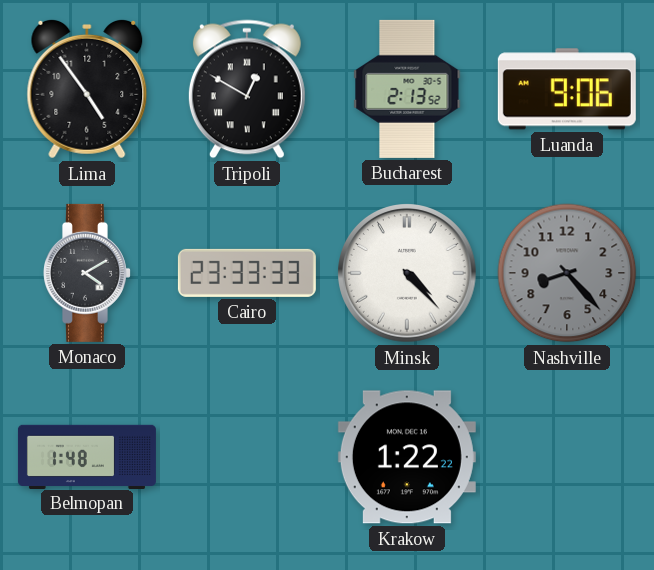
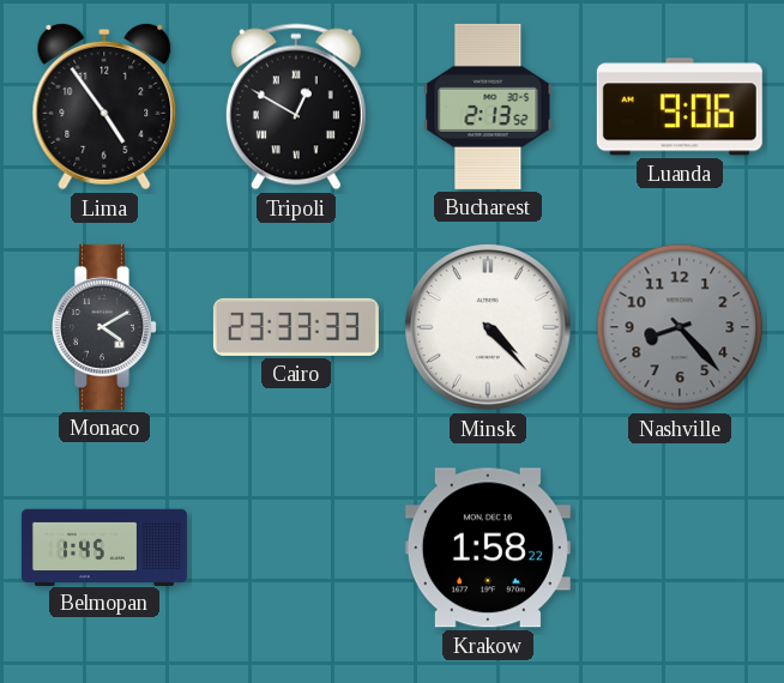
Belmopan: 1:48 -> 1:45
Krakow: 1:22 -> 1:58
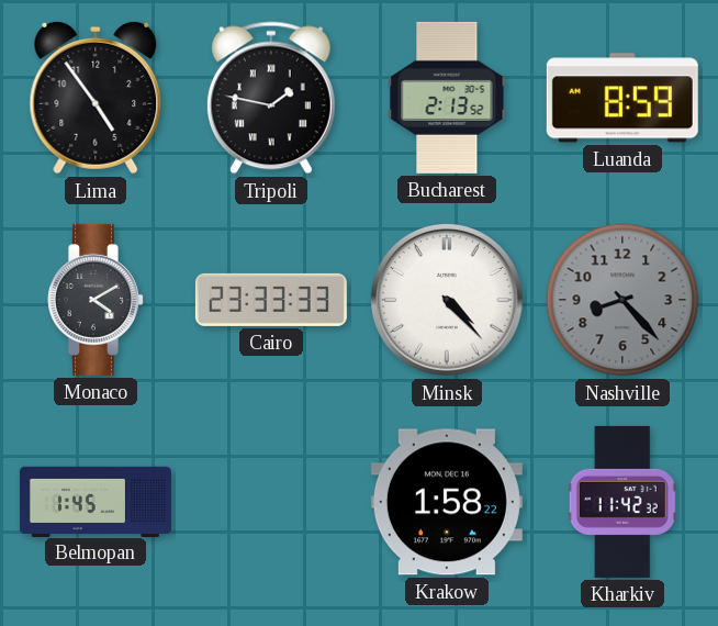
Tripoli: 12:50 -> 1:47
Luanda: 9:06 -> 8:59
Kharkiv: none -> 11:42
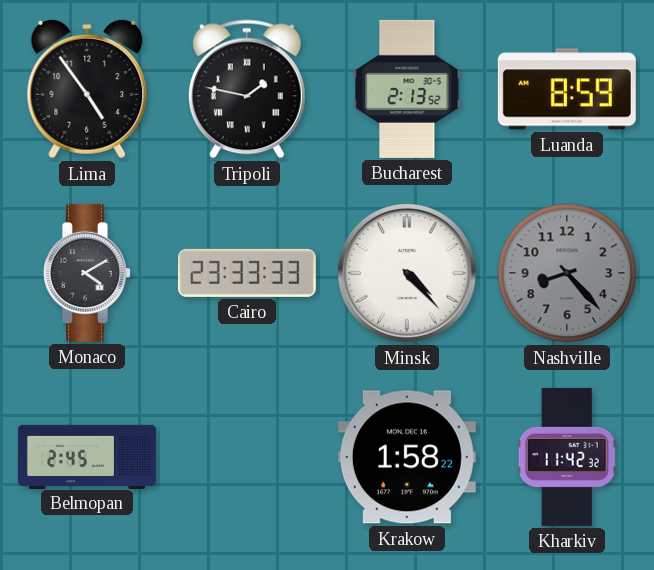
Belmopan: 1:45 -> 2:45
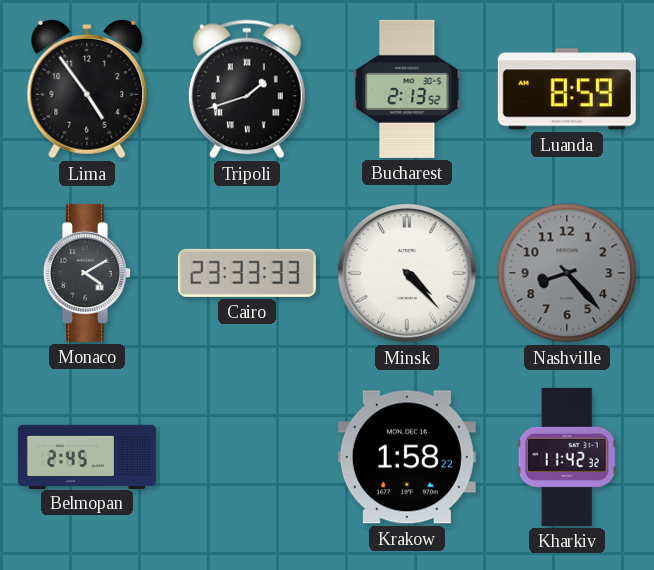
Tripoli: 1:47 -> 1:42
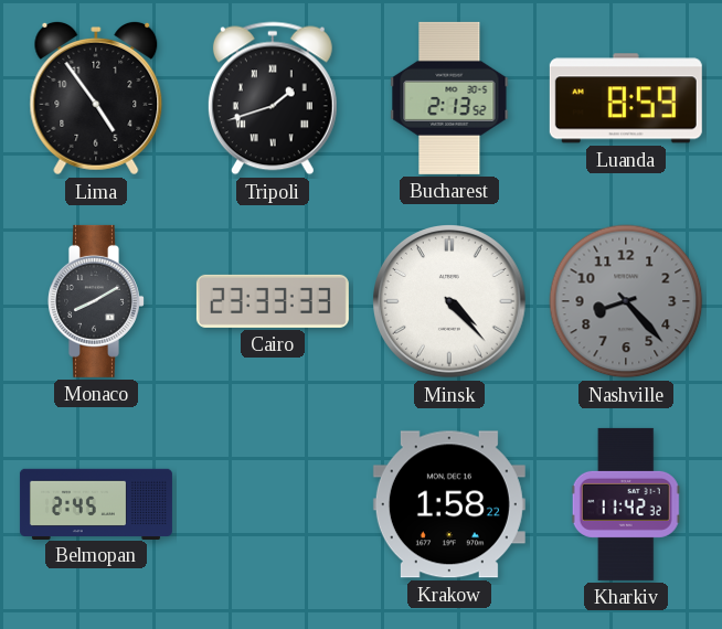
Monaco: 4:10 -> 8:10
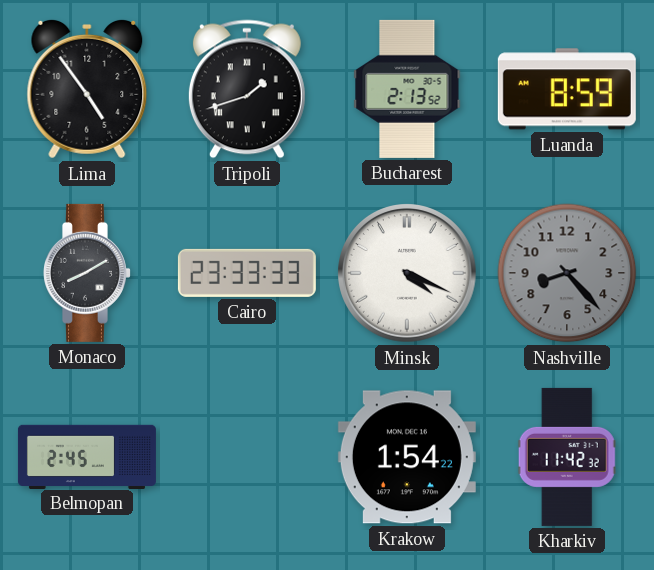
Minsk: 4:23 -> 4:19
Krakow: 1:58 -> 1:54
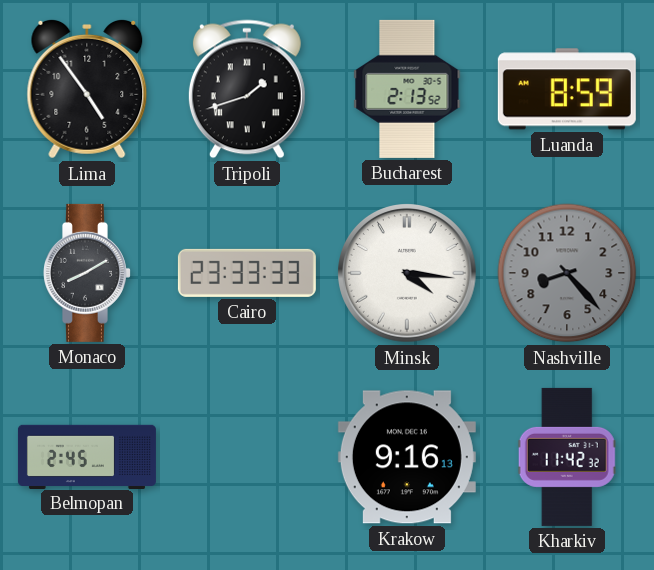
Minsk: 4:19 -> 4:16
Krakow: 1:54 -> 9:16
